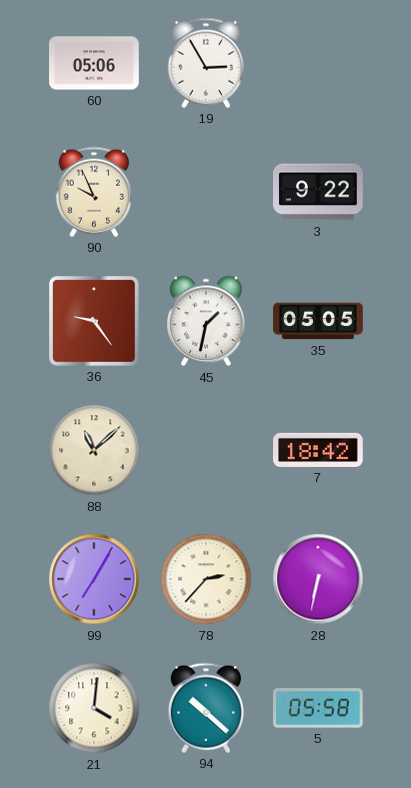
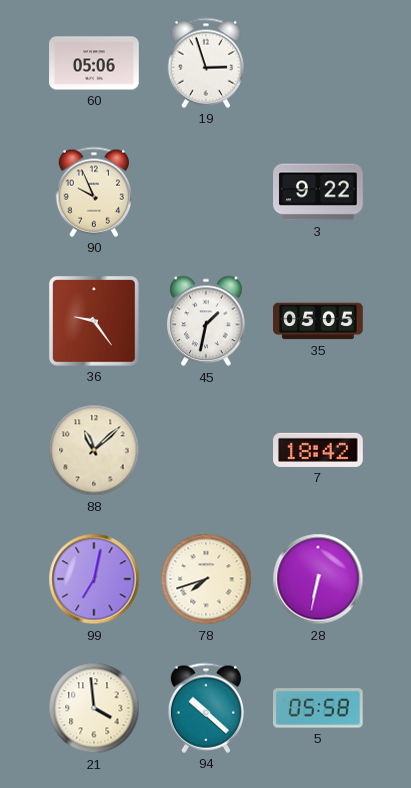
19: 2:55 -> 2:57
99: 7:05 -> 7:02
78: 2:37 -> 7:42
21: 4:01 -> 3:59
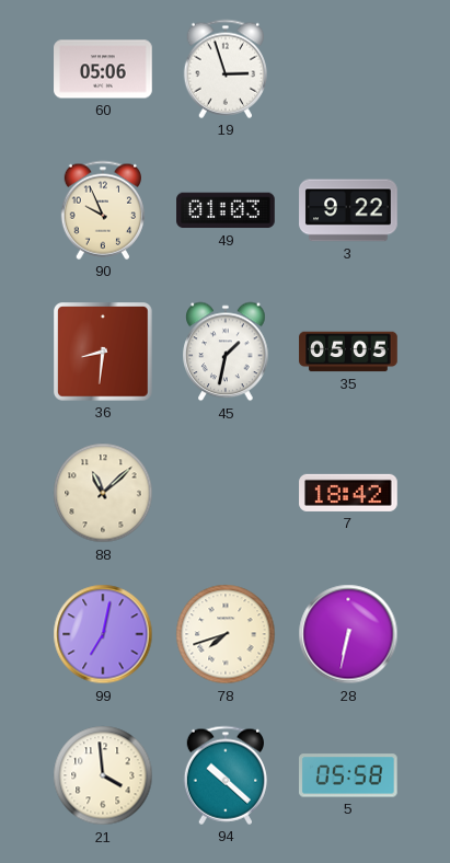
49: none -> 01:03
36: 9:24 -> 8:31
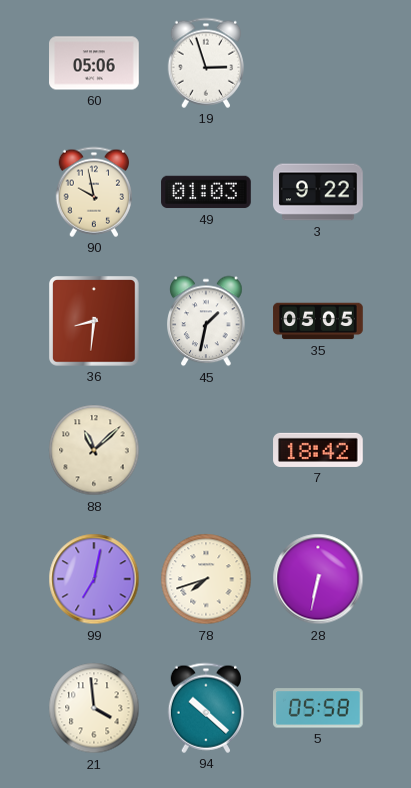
90: 9:56 -> 9:58
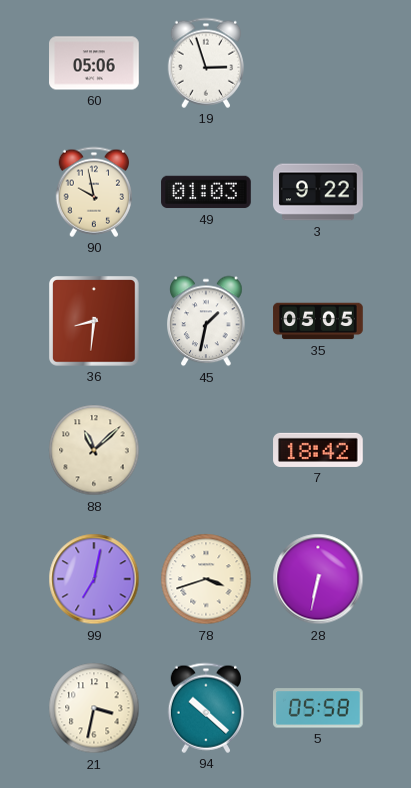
78: 7:42 -> 3:42
21: 3:59 -> 3:32
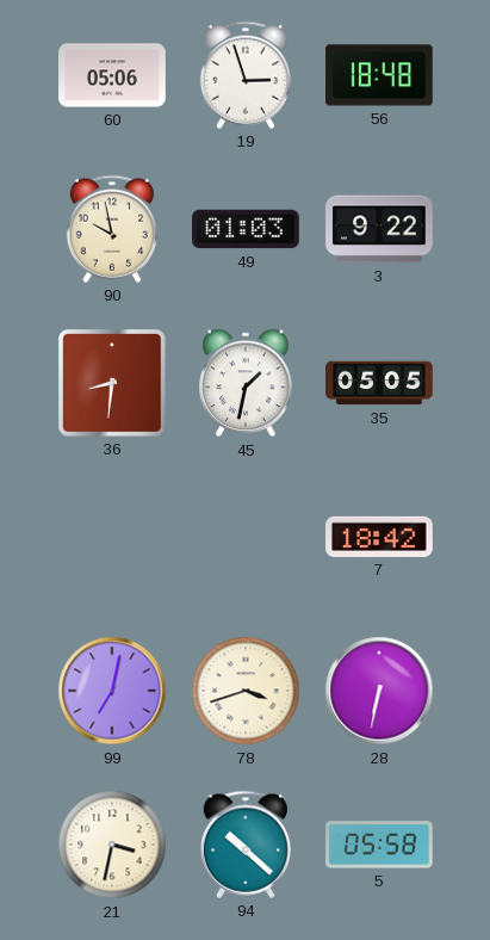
56: none -> 18:48
88: 11:08 -> none
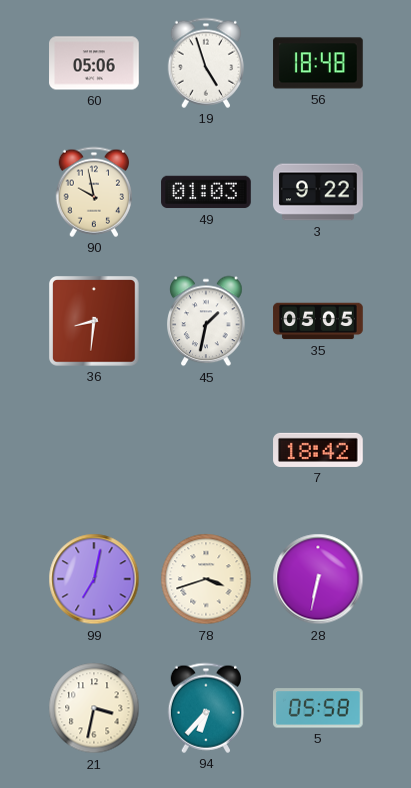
19: 2:57 -> 4:57
94: 10:22 -> 6:37
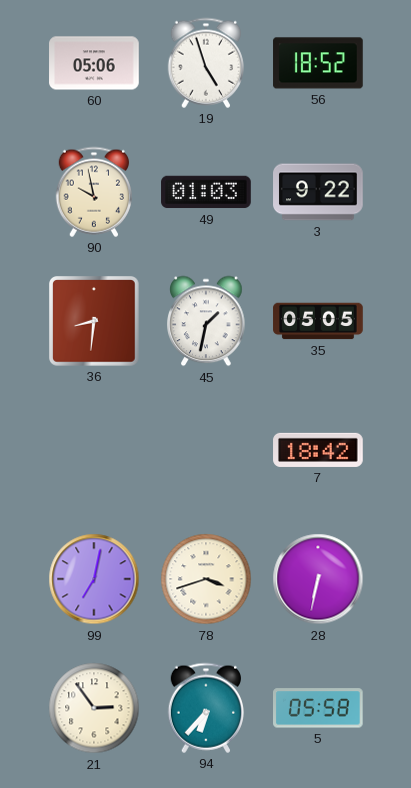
56: 18:48 -> 18:52
21: 3:32 -> 2:54
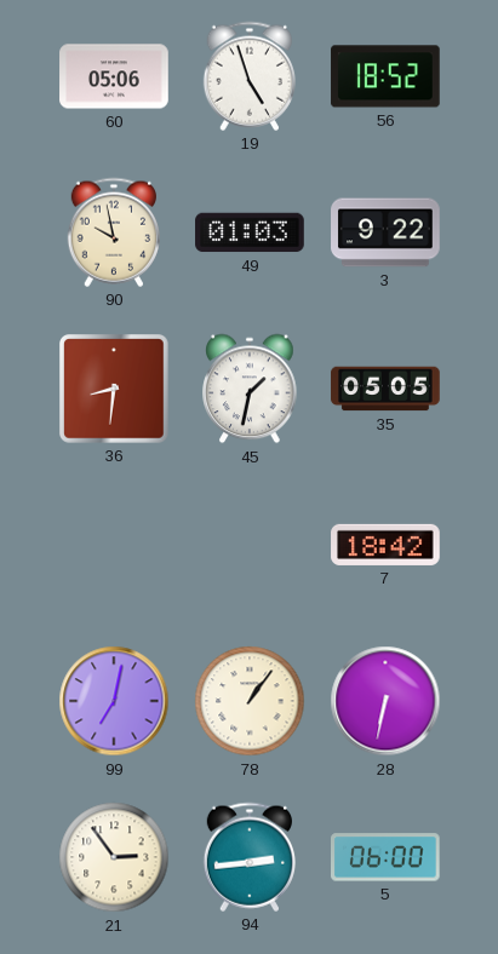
78: 3:42 -> 1:06
94: 6:37 -> 2:44
5: 05:58 -> 06:00
